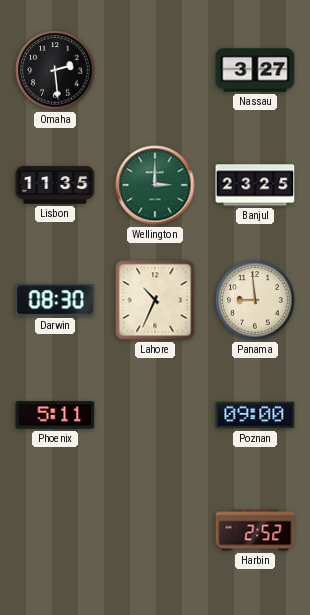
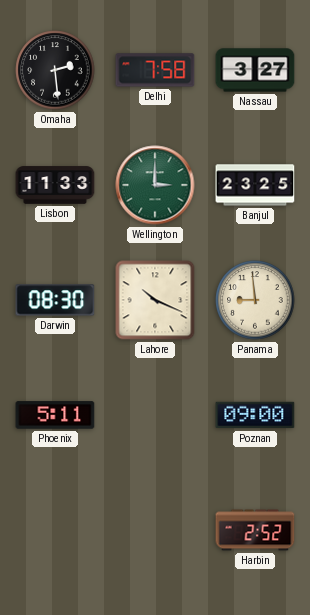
Delhi: none -> 7:58
Lisbon: 11:35 -> 11:33
Lahore: 10:34 -> 10:19
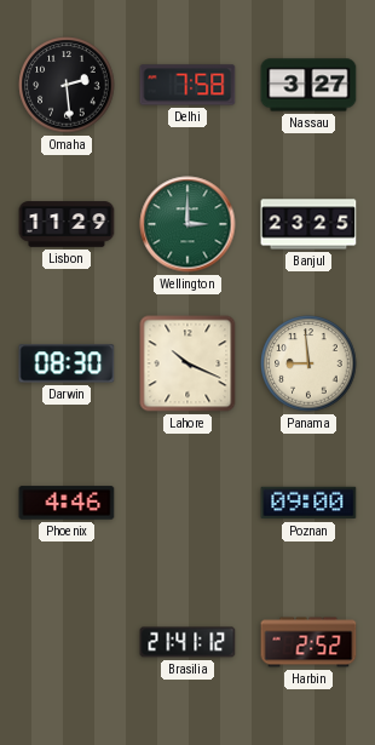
Lisbon: 11:33 -> 11:29
Phoenix: 5:11 -> 4:46
Brasilia: none -> 21:41
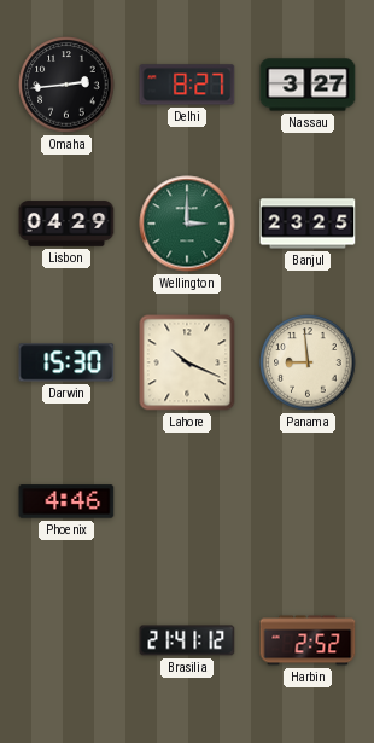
Omaha: 2:29 -> 2:44
Delhi: 7:58 -> 8:27
Lisbon: 11:29 -> 04:29
Darwin: 08:30 -> 15:30
Poznan: 09:00 -> none
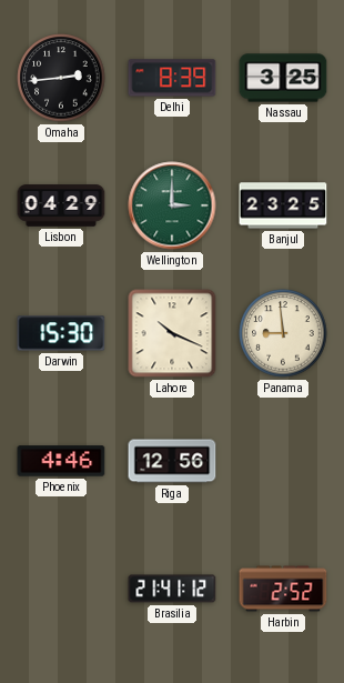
Delhi: 8:27 -> 8:39
Nassau: 3:27 -> 3:25
Riga: none -> 12:56
